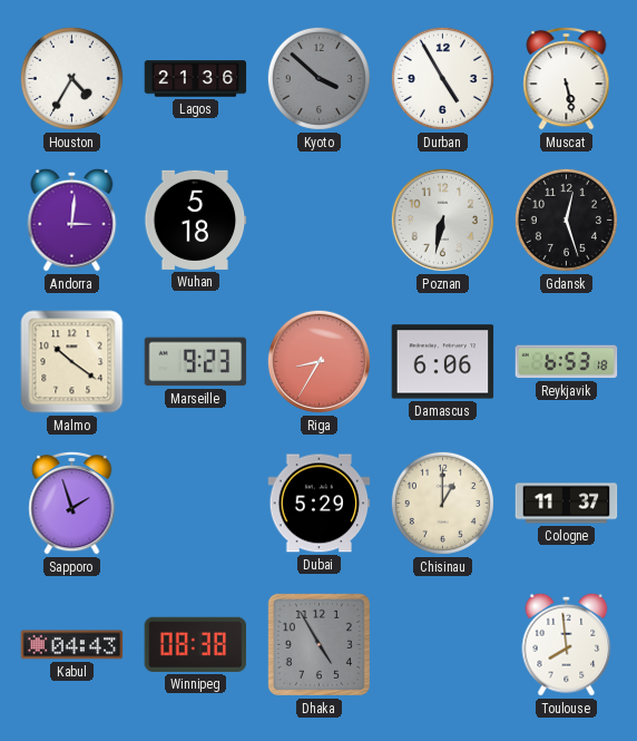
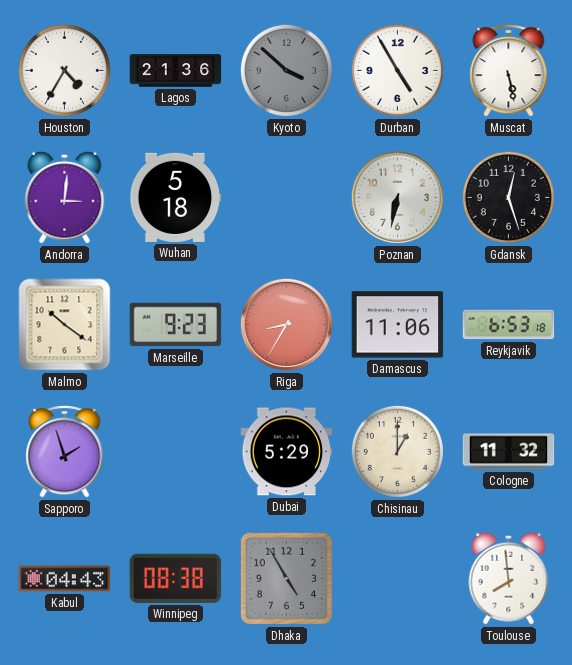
Damascus: 6:06 -> 11:06
Cologne: 11:37 -> 11:32
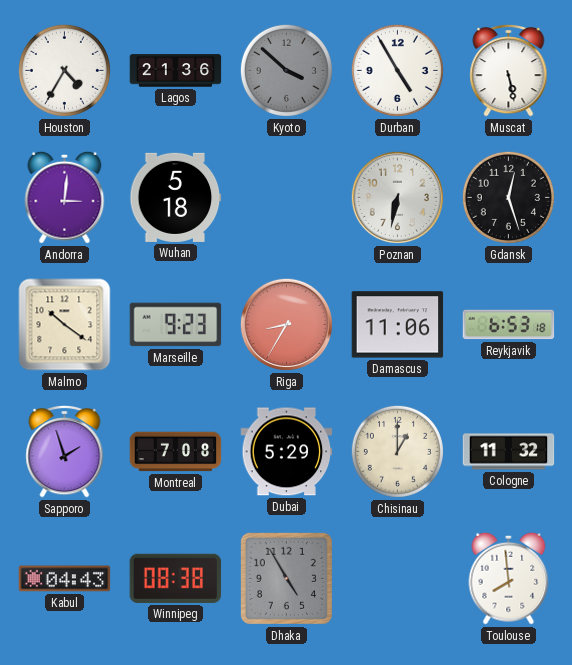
Montreal: none -> 7:08
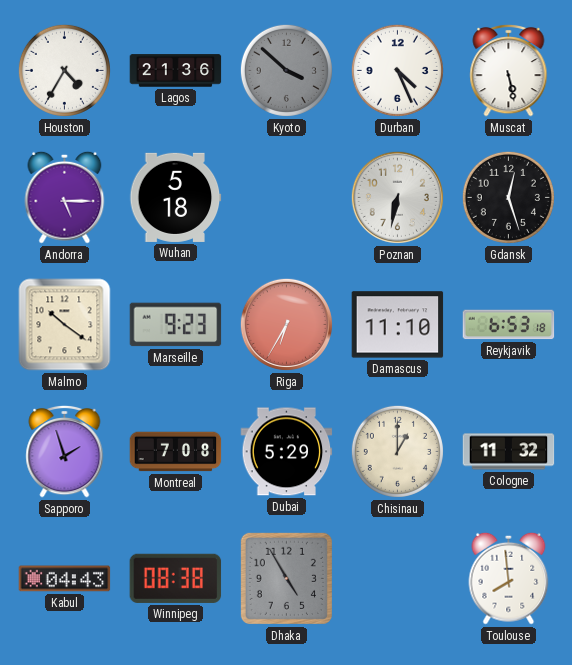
Durban: 4:55 -> 4:26
Andorra: 3:01 -> 5:15
Riga: 8:35 -> 6:35
Damascus: 11:06 -> 11:10
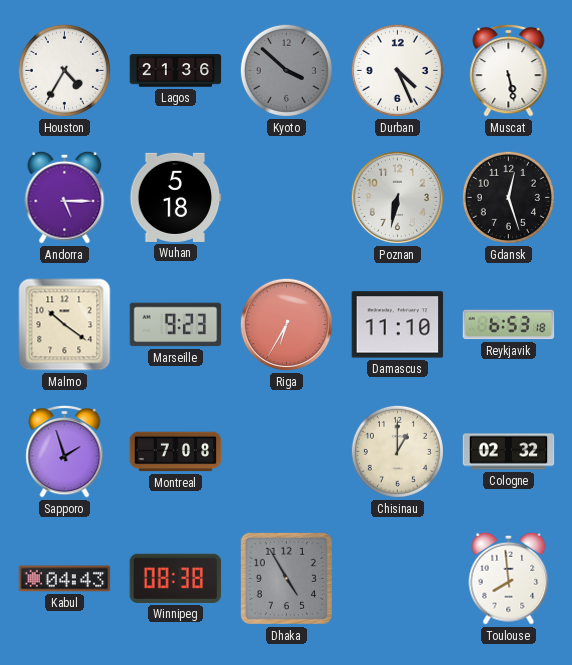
Dubai: 5:29 -> none
Cologne: 11:32 -> 02:32
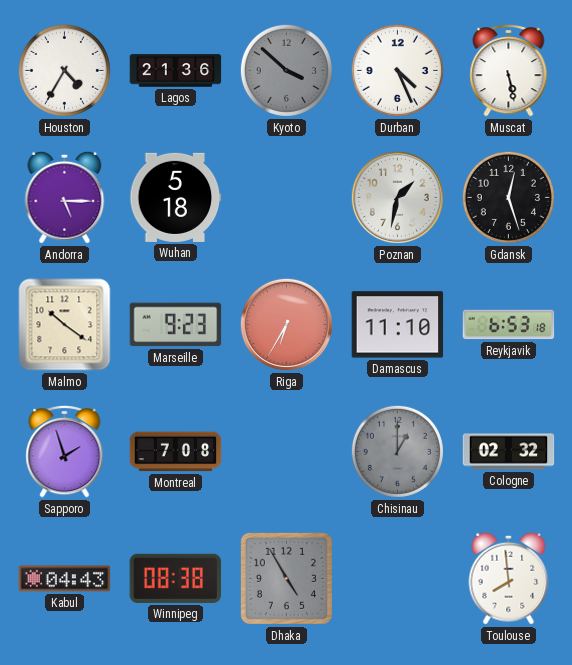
Poznan: 6:32 -> 1:32
Chisinau dial: cream -> grey
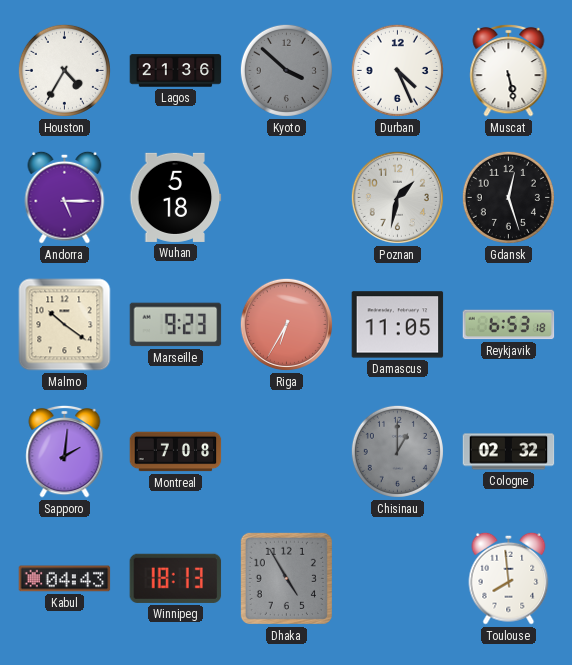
Damascus: 11:10 -> 11:05
Sapporo: 1:57 -> 2:01
Winnipeg: 08:38 -> 18:13
